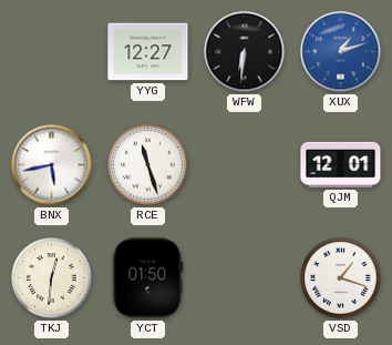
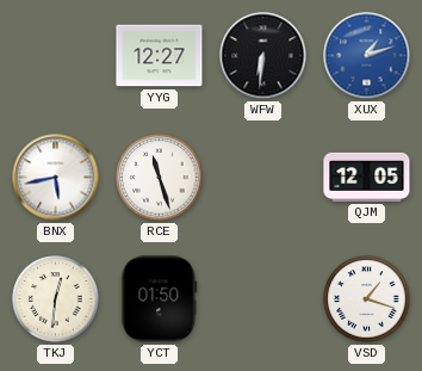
QJM: 12:01 -> 12:05
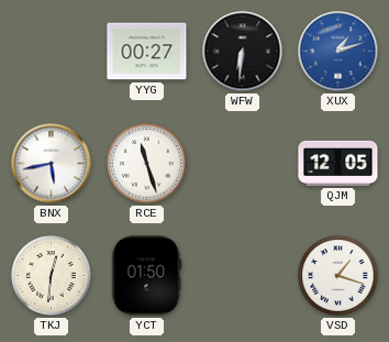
YYG: 12:27 -> 00:27
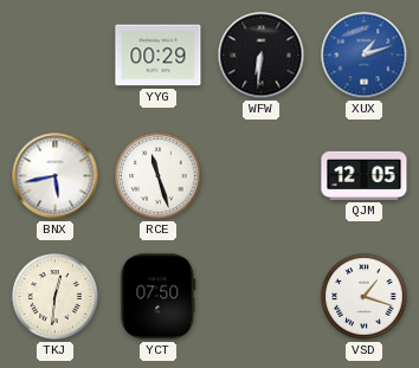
YYG: 00:27 -> 00:29
YCT: 01:50 -> 07:50
